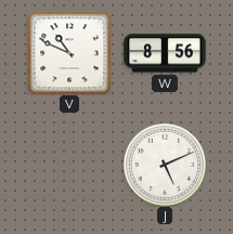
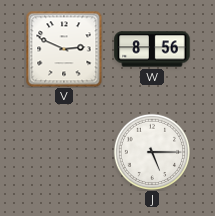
V: 10:49 -> 2:49
J: 5:11 -> 5:15
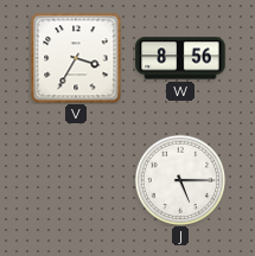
V: 2:49 -> 3:35
